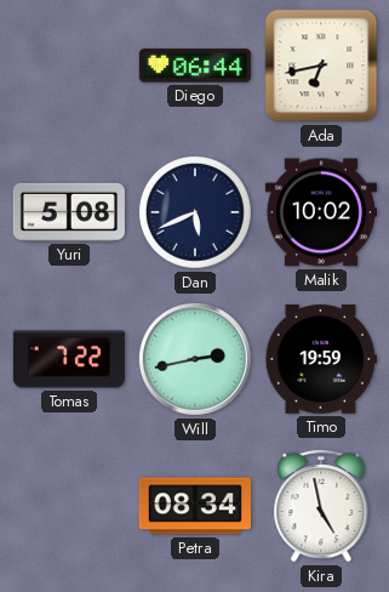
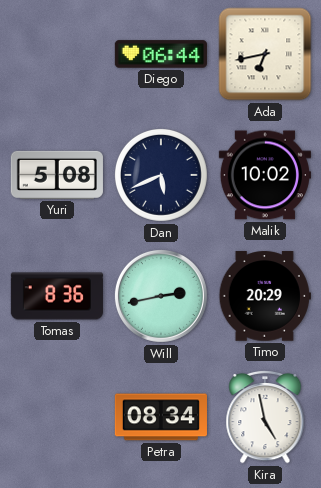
Tomas: 7:22 -> 8:36
Timo: 19:59 -> 20:29
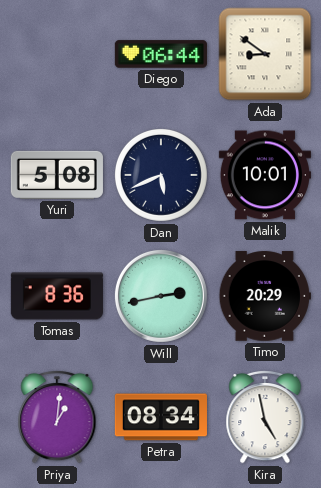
Ada: 6:43 -> 8:51
Malik: 10:02 -> 10:01
Priya: none -> 1:01
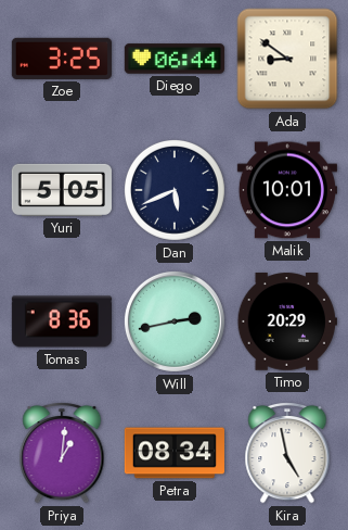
Zoe: none -> 3:25
Yuri: 5:08 -> 5:05
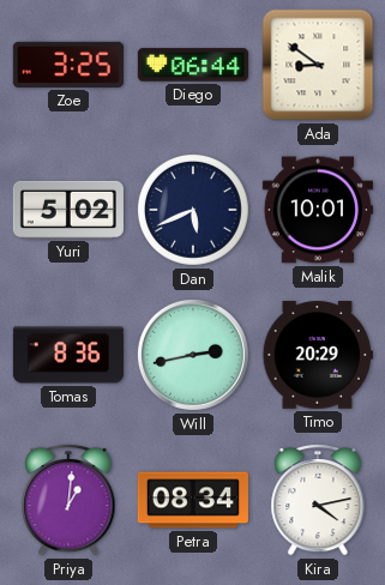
Yuri: 5:05 -> 5:02
Kira: 4:58 -> 4:13
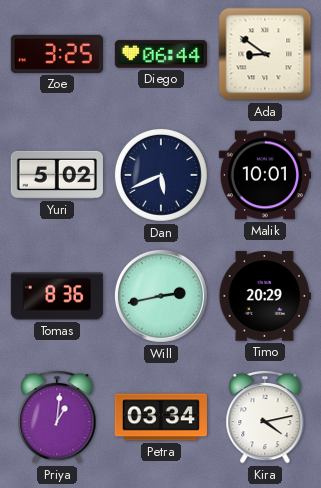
Petra: 08:34 -> 03:34
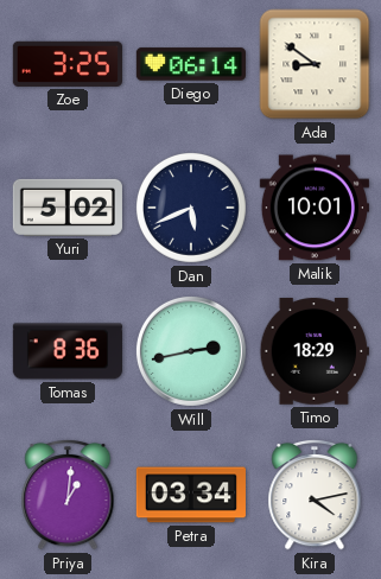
Diego: 06:44 -> 06:14
Timo: 20:29 -> 18:29
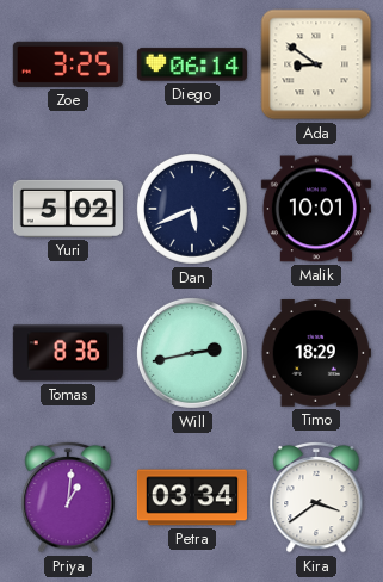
Kira: 4:13 -> 3:39
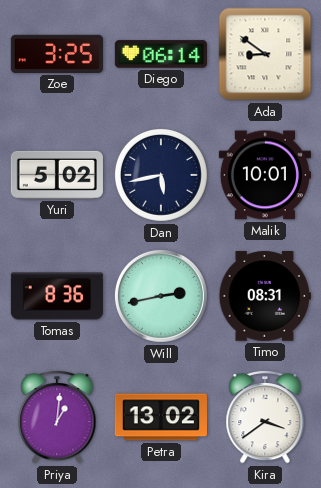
Dan: 5:41 -> 5:43
Timo: 18:29 -> 08:31
Petra: 03:34 -> 13:02
